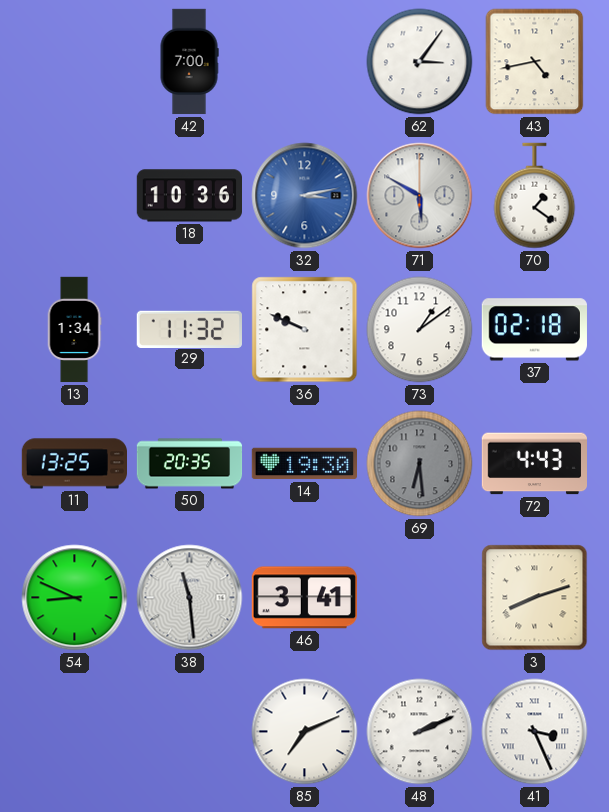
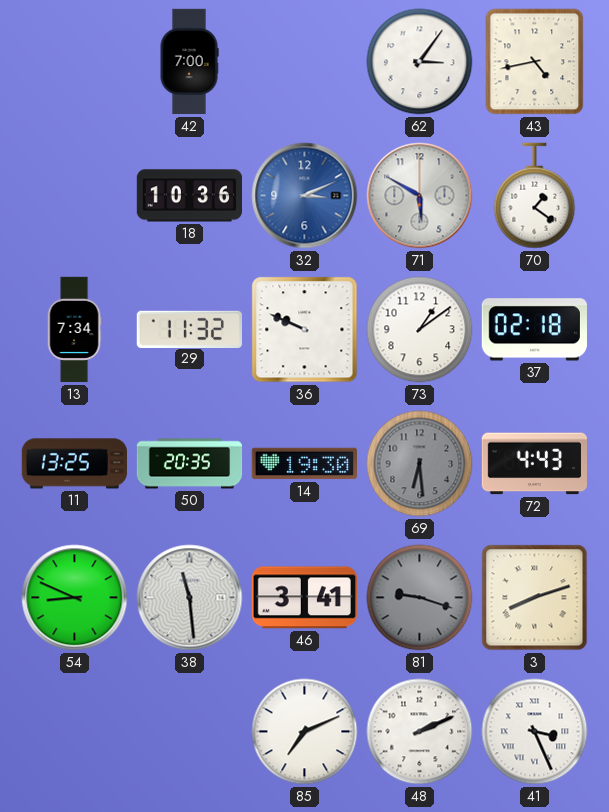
32: 3:13 -> 3:11
13: 1:34 -> 7:34
81: none -> 9:18
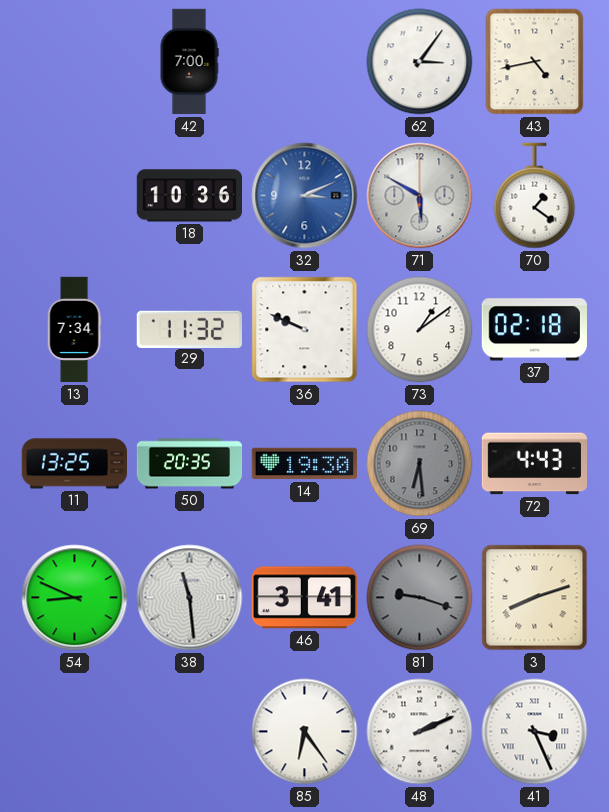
85: 7:11 -> 6:24
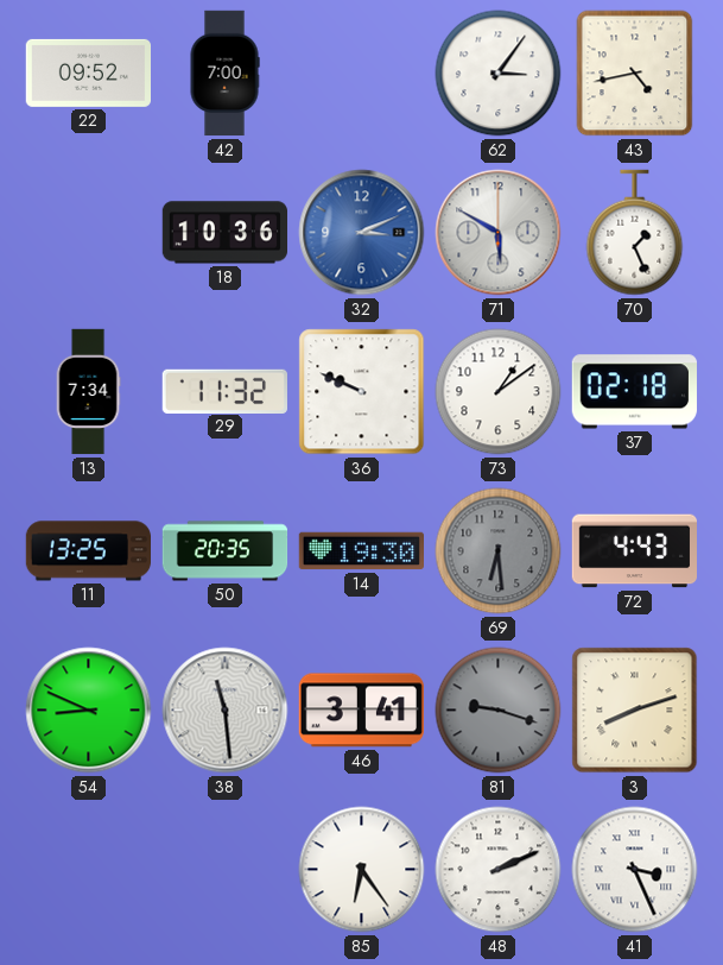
22: none -> 09:52
70: 1:21 -> 1:26
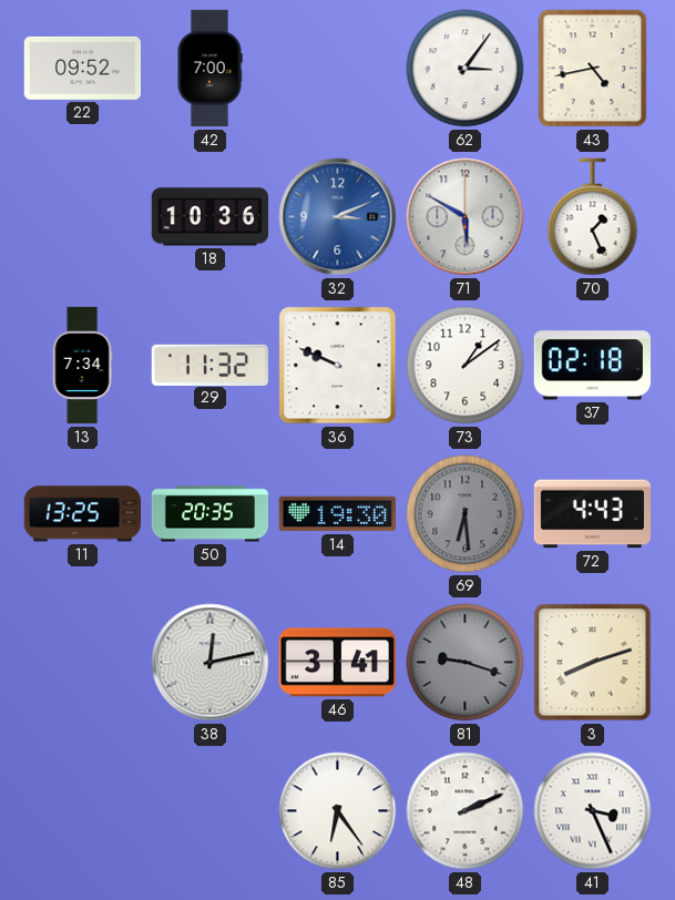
54: 8:49 -> none
38: 11:29 -> 12:13
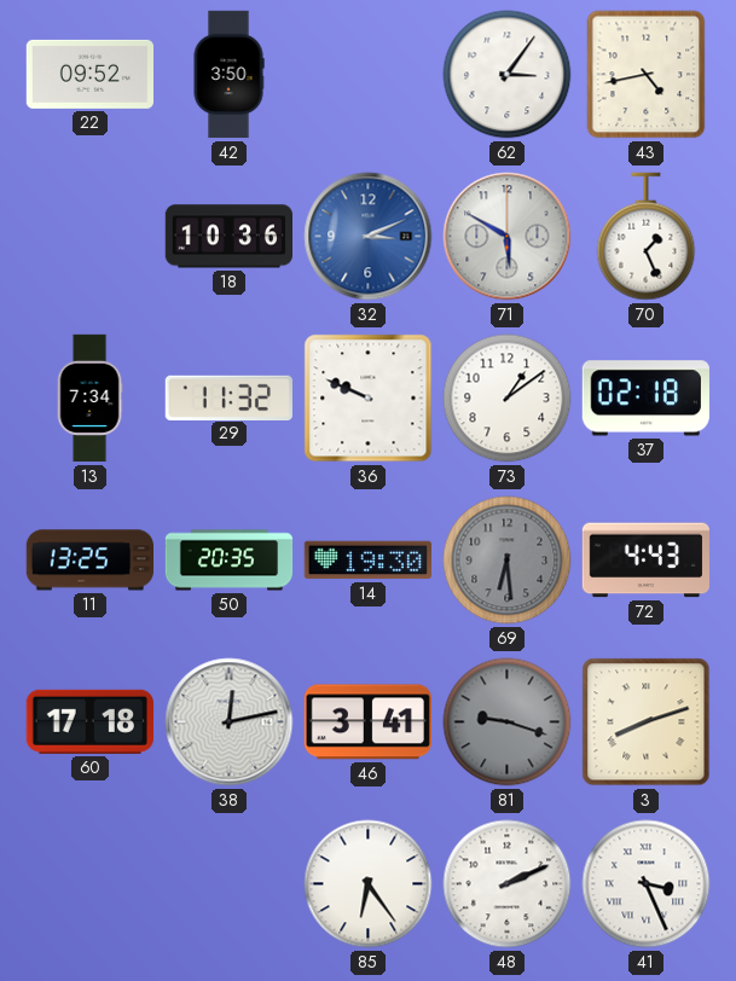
42: 7:00 -> 3:50
60: none -> 17:18
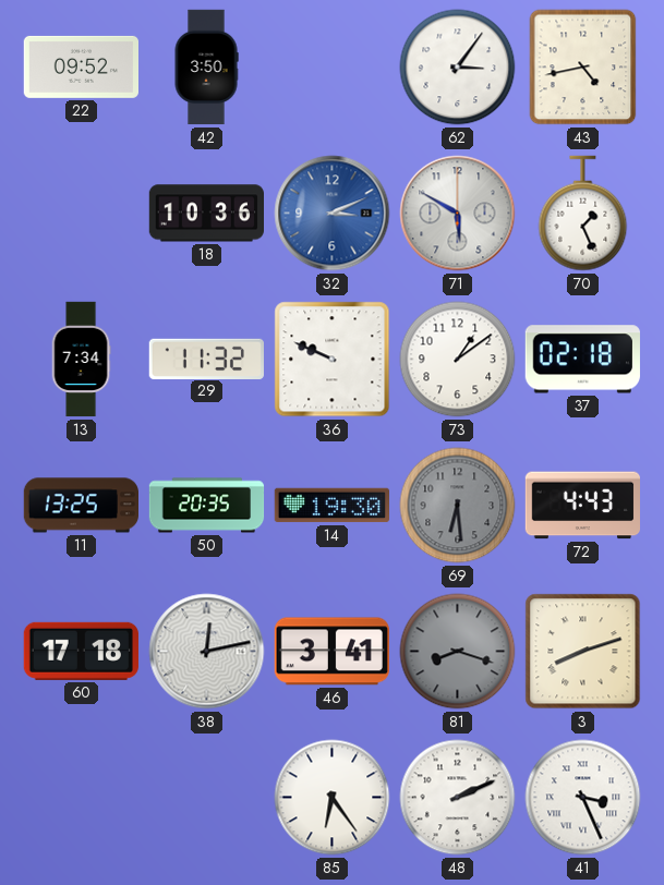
81: 9:18 -> 8:18
